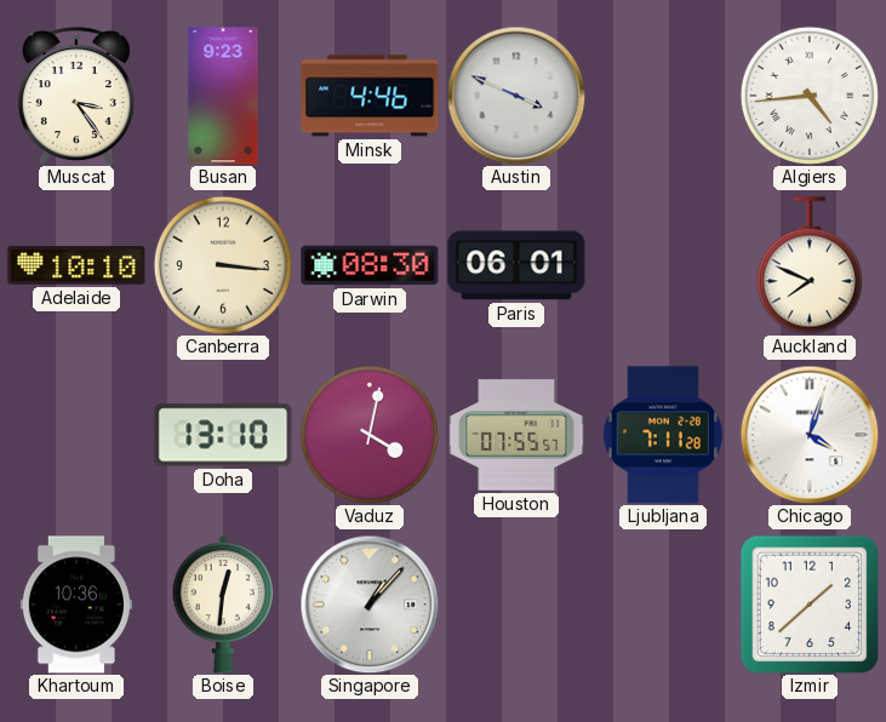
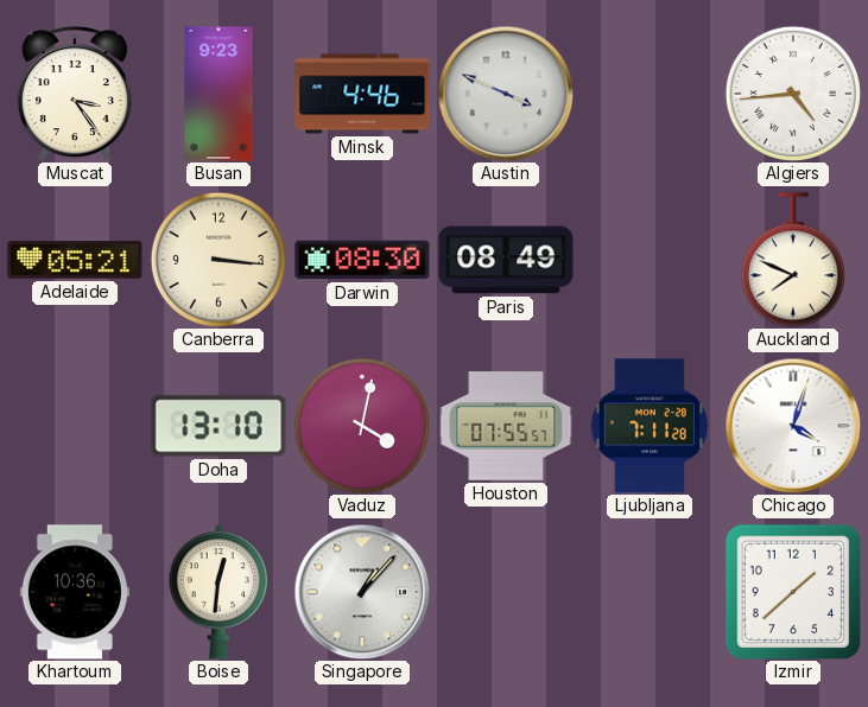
Adelaide: 10:10 -> 05:21
Paris: 06:01 -> 08:49
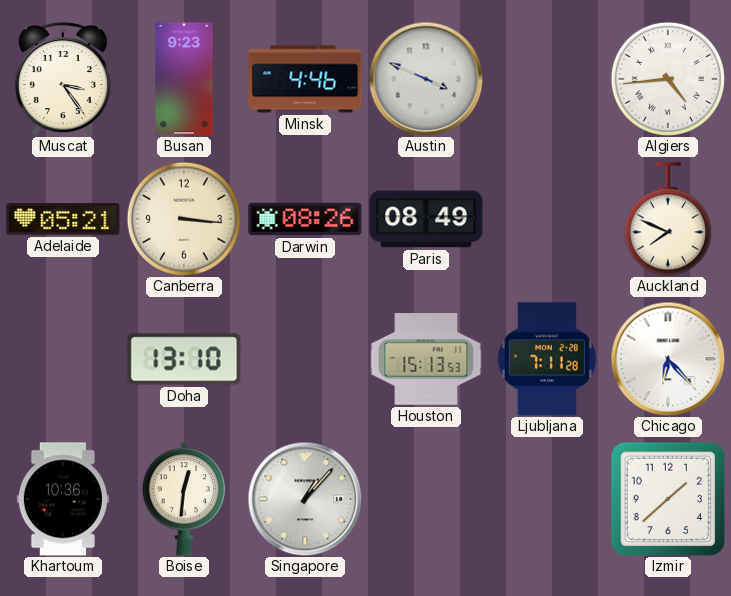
Darwin: 08:30 -> 08:26
Vaduz: 4:02 -> none
Houston: 07:55 -> 15:13
Chicago: 4:03 -> 6:23
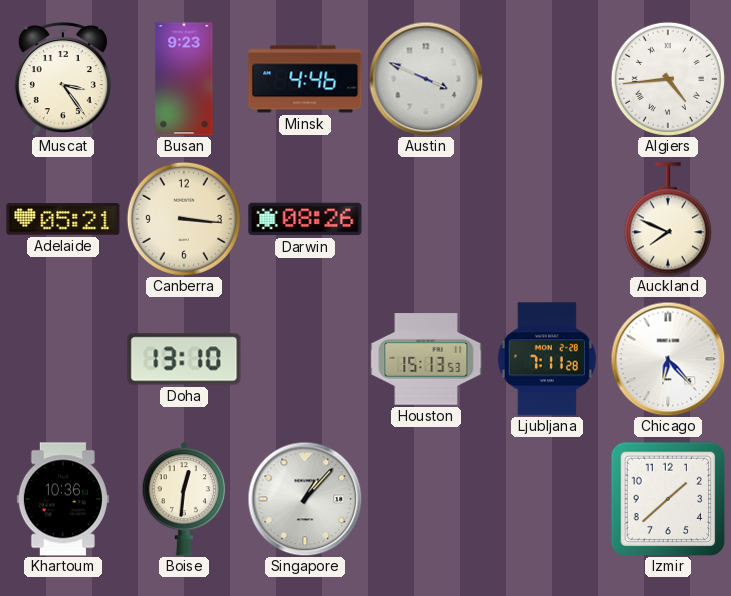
Paris: 08:49 -> none
